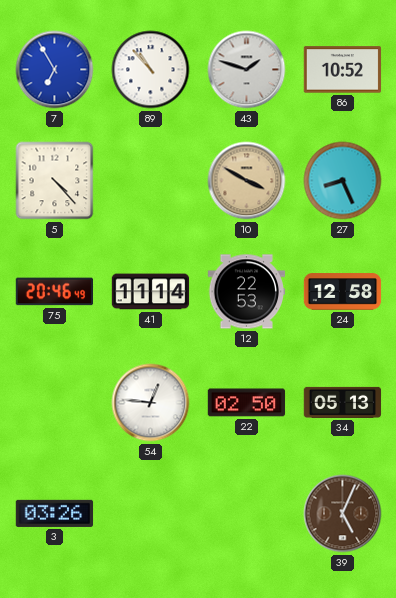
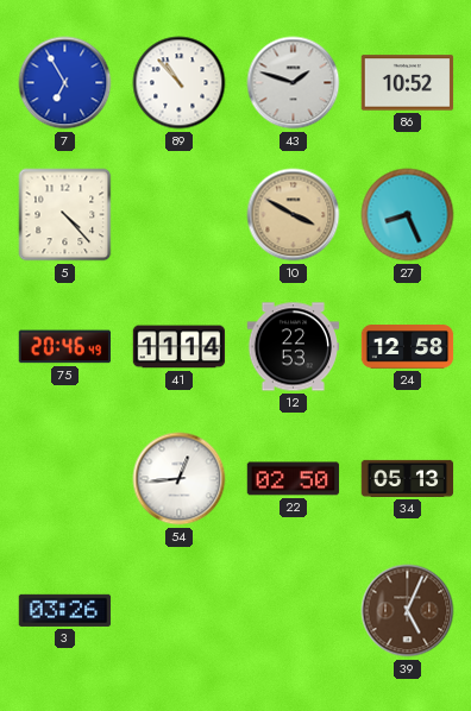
54: 12:46 -> 12:44
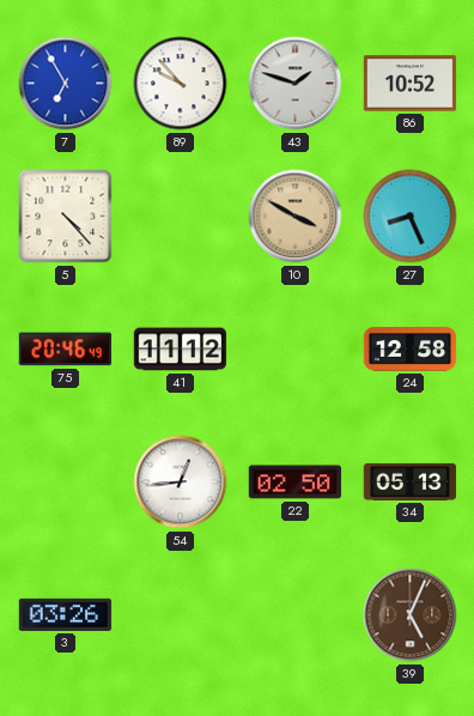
89: 10:53 -> 9:53
41: 11:14 -> 11:12
12: 22:53 -> none
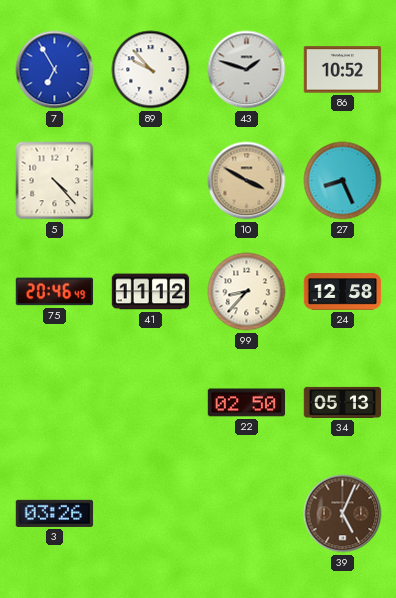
99: none -> 8:37
54: 12:44 -> none
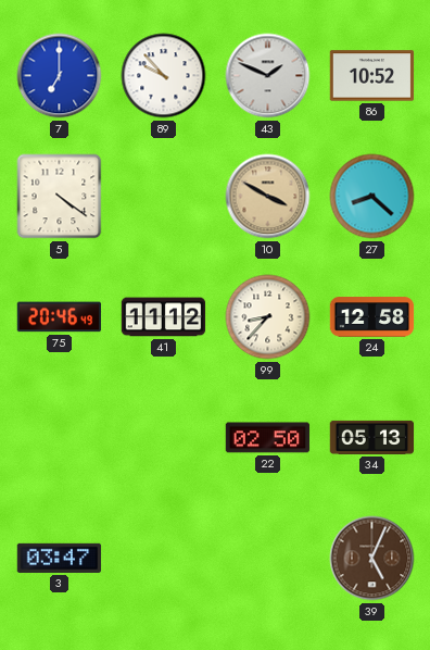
7: 6:55 -> 7:00
43: 1:48 -> 1:49
5: 4:23 -> 4:21
27: 8:26 -> 8:22
3: 03:26 -> 03:47
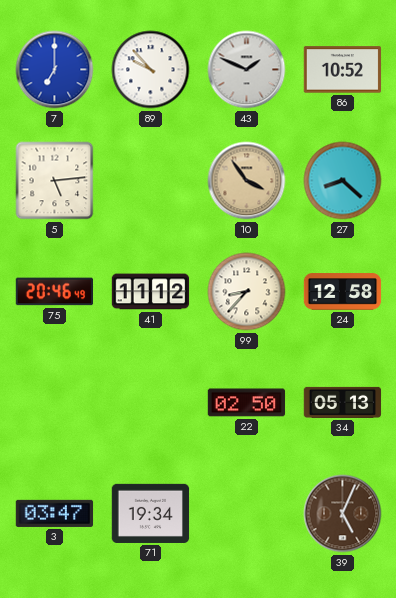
5: 4:21 -> 5:14
10: 3:50 -> 3:54
71: none -> 19:34
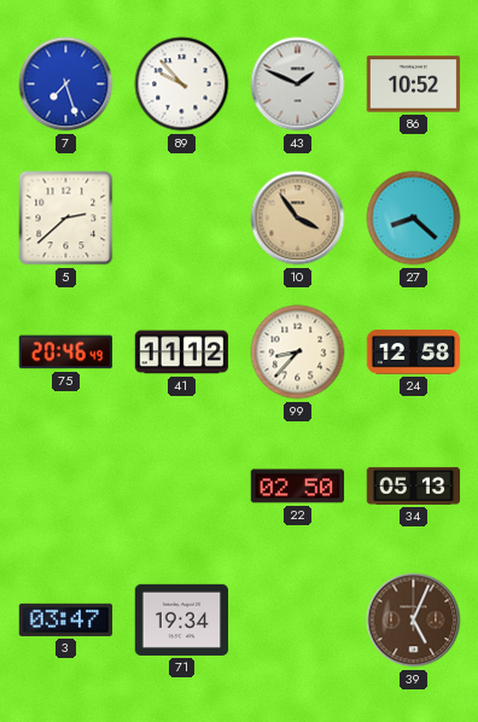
7: 7:00 -> 7:27
5: 5:14 -> 2:38
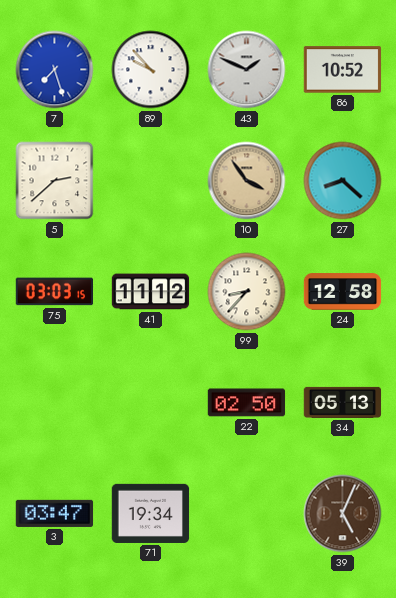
75: 20:46 -> 03:03
